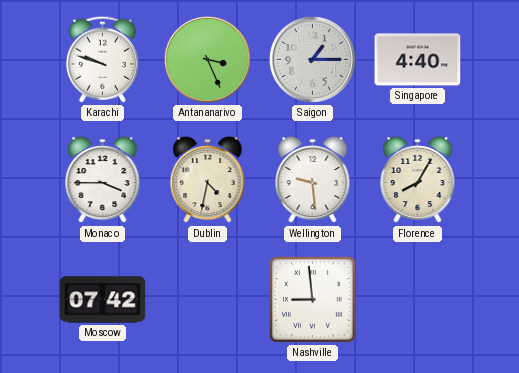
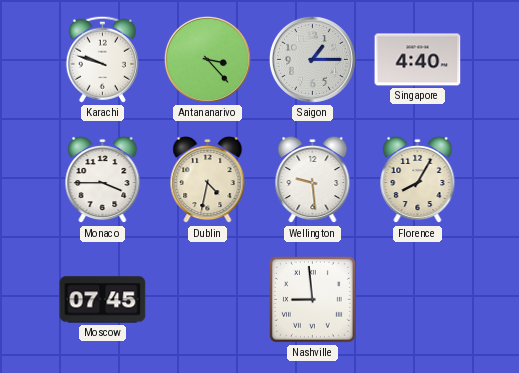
Antananarivo: 3:26 -> 3:23
Moscow: 07:42 -> 07:45
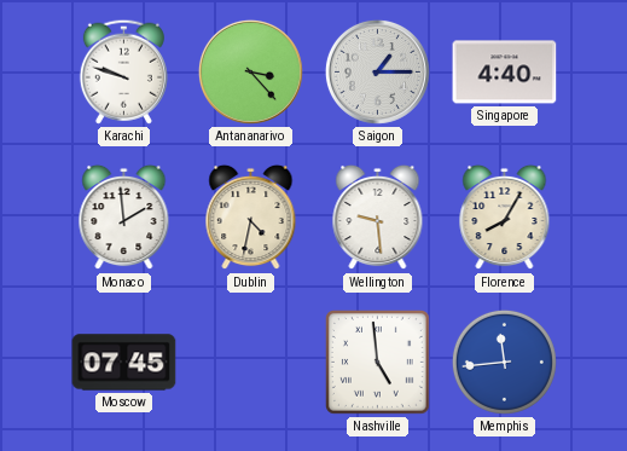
Monaco: 3:45 -> 1:59
Nashville: 8:59 -> 4:59
Memphis: none -> 11:44
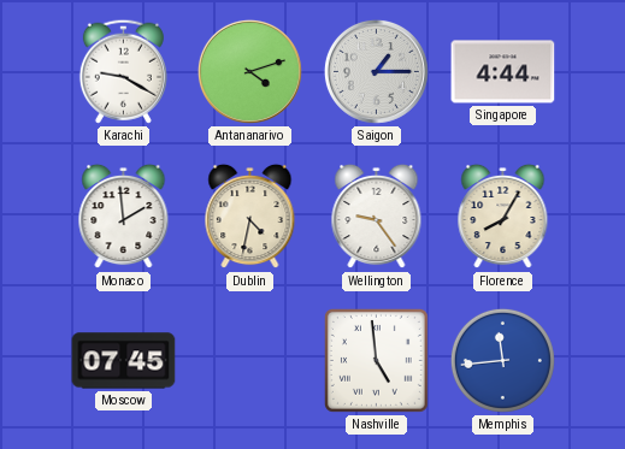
Karachi: 9:48 -> 9:20
Antananarivo: 3:23 -> 4:12
Singapore: 4:40 -> 4:44
Wellington: 9:29 -> 9:24
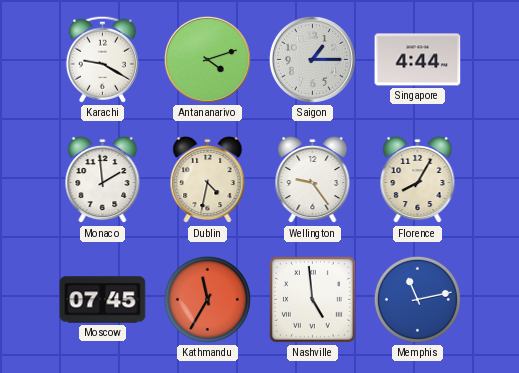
Kathmandu: none -> 11:35
Memphis: 11:44 -> 11:13
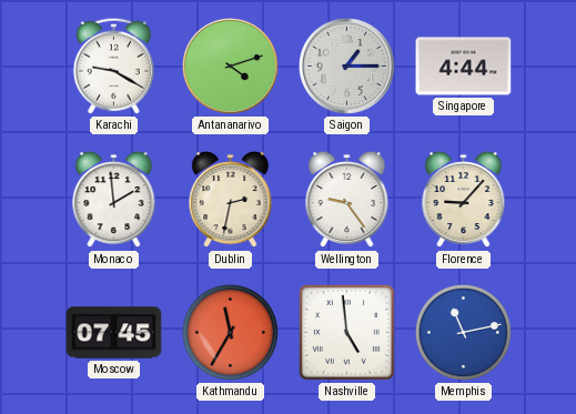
Dublin: 4:32 -> 2:32
Florence: 8:05 -> 9:07
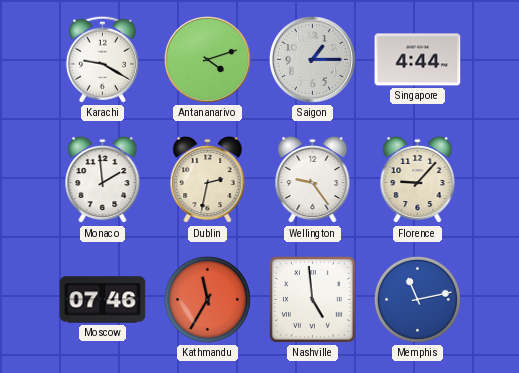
Moscow: 07:45 -> 07:46
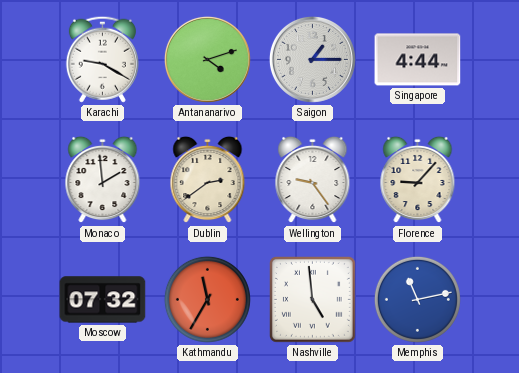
Dublin: 2:32 -> 2:39
Moscow: 07:46 -> 07:32
